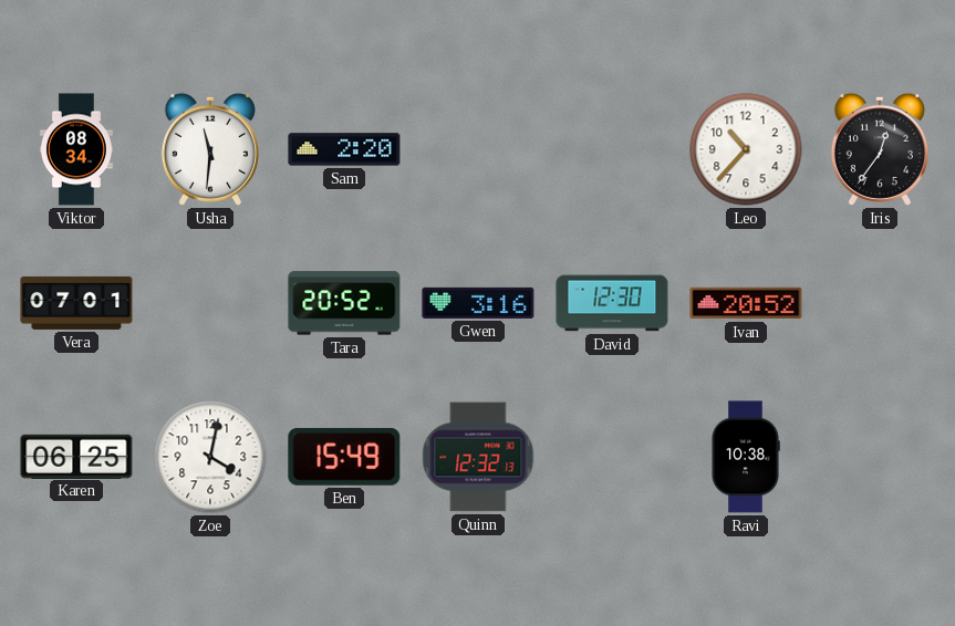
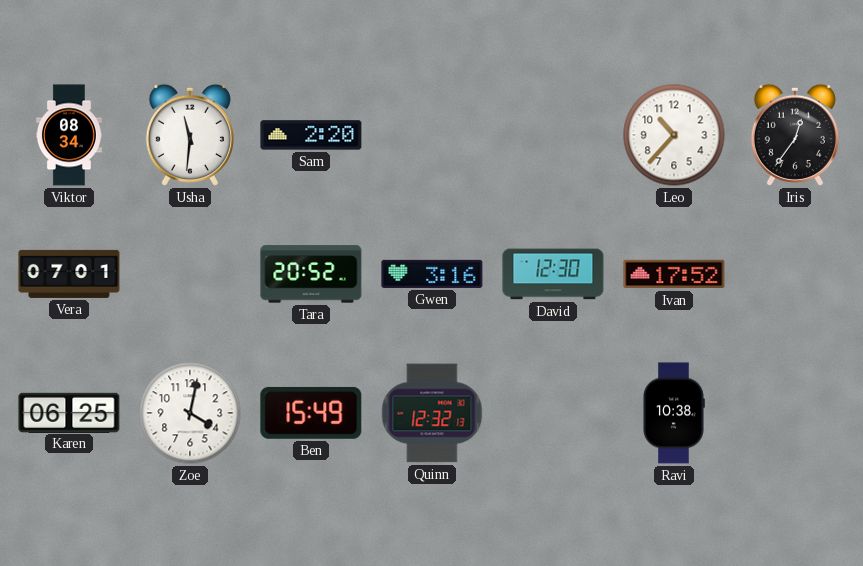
Ivan: 20:52 -> 17:52
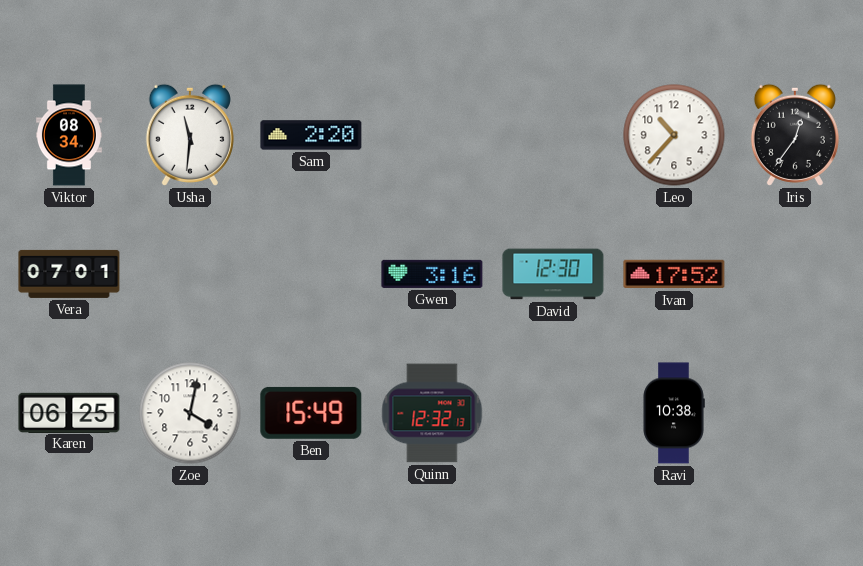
Tara: 20:52 -> none
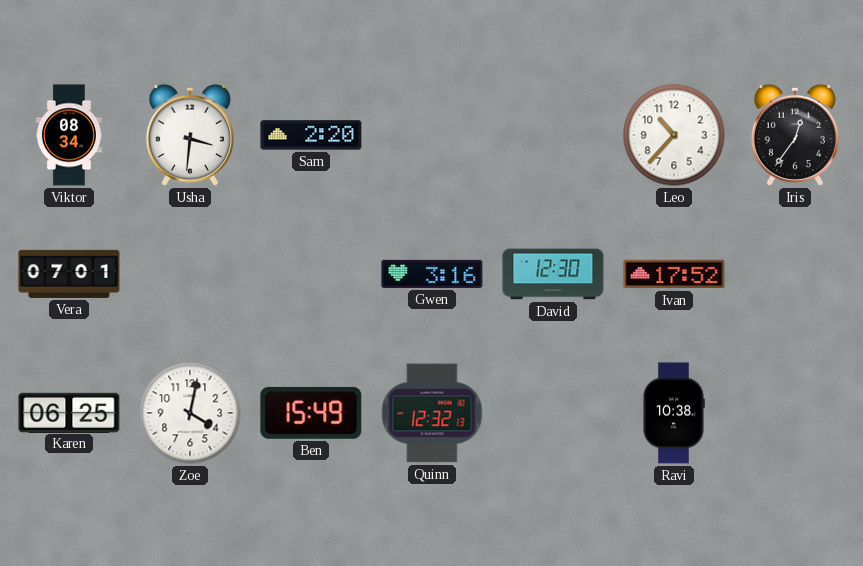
Usha: 11:31 -> 3:31
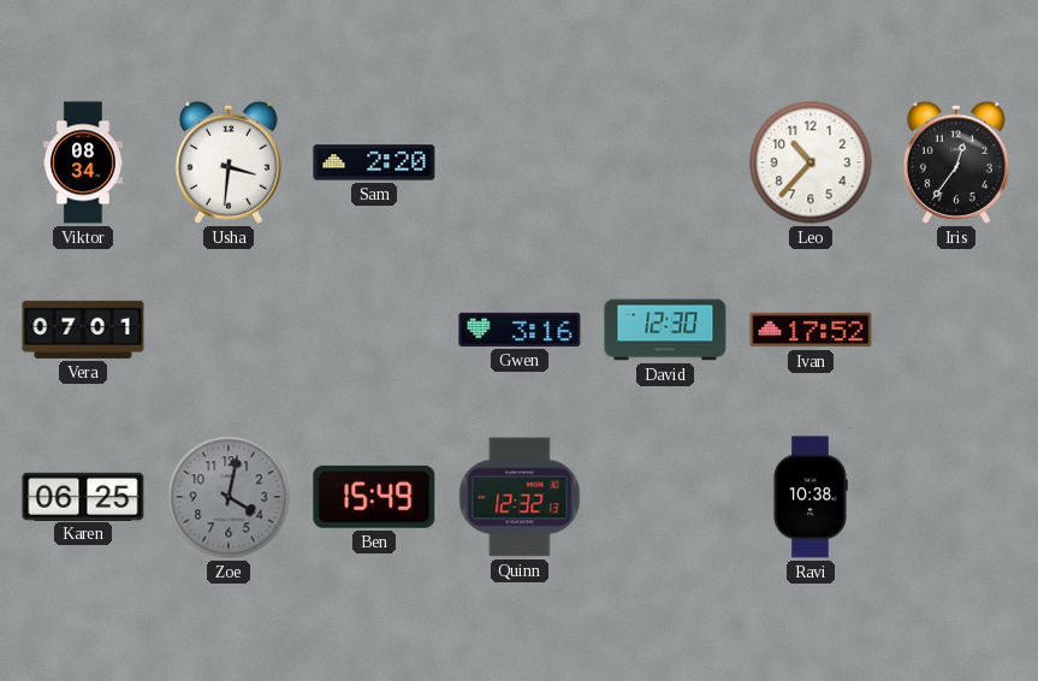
Zoe dial: white -> grey
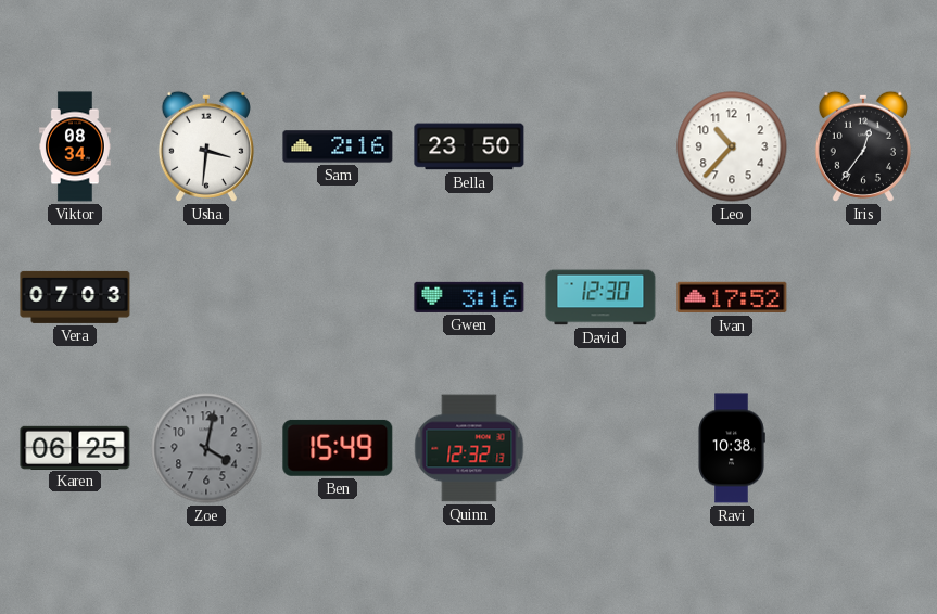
Sam: 2:20 -> 2:16
Bella: none -> 23:50
Vera: 07:01 -> 07:03
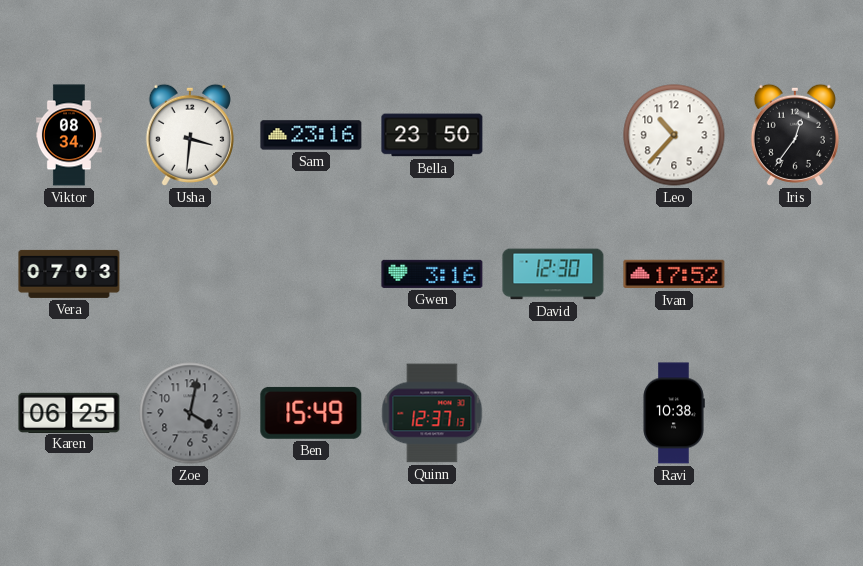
Sam: 2:16 -> 23:16
Quinn: 12:32 -> 12:37
